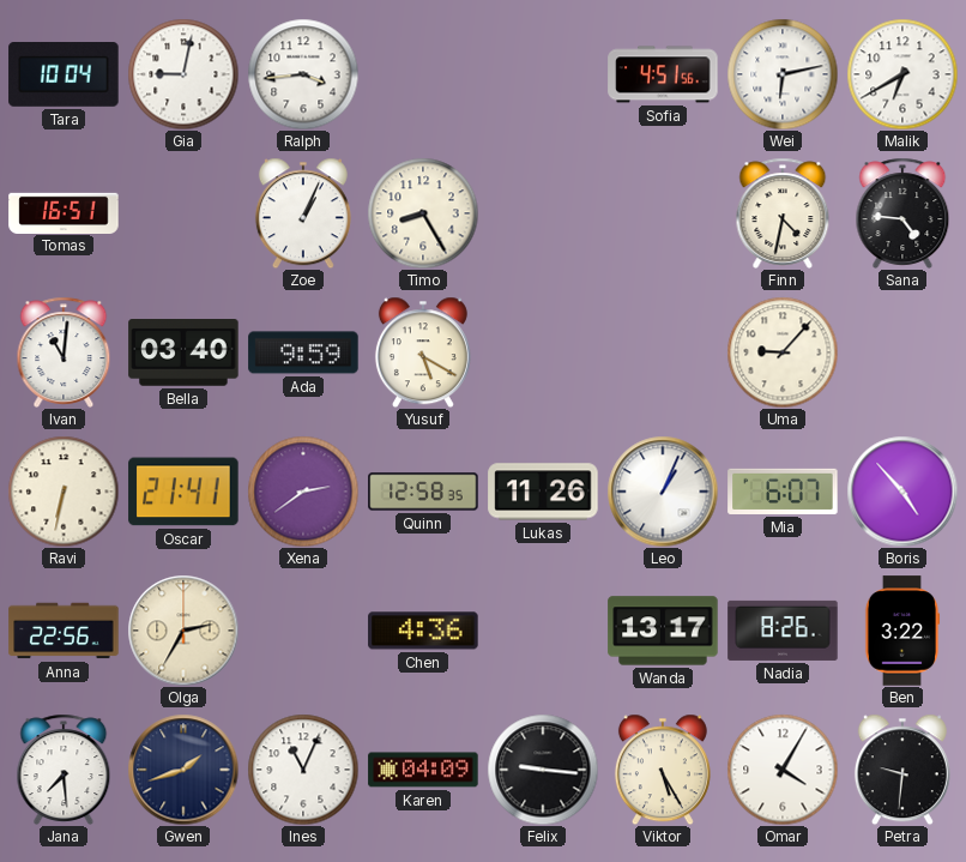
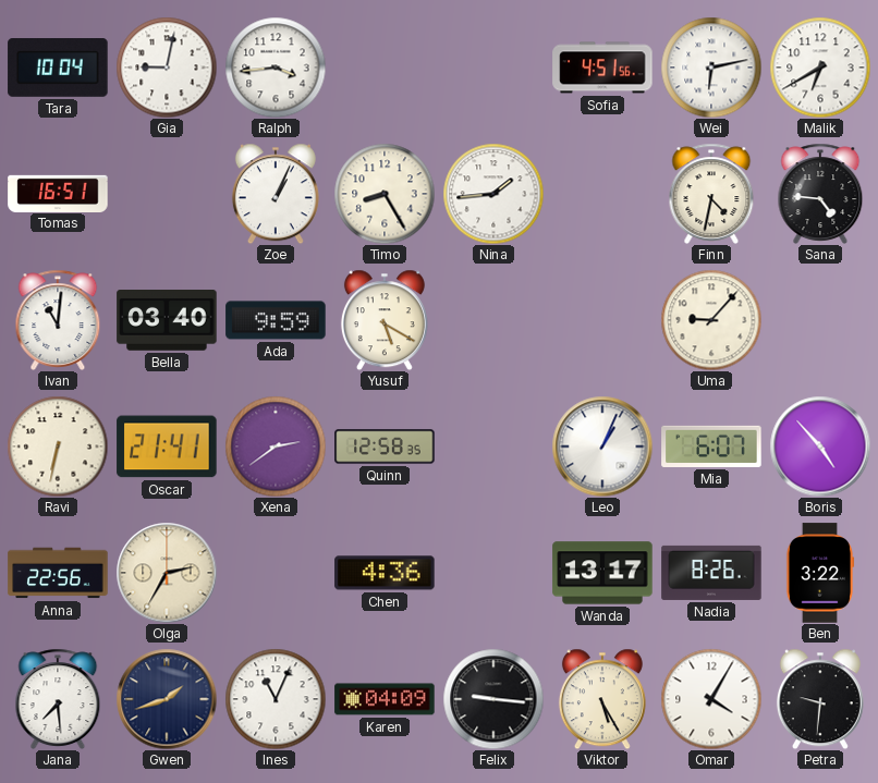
Nina: none -> 1:44
Lukas: 11:26 -> none
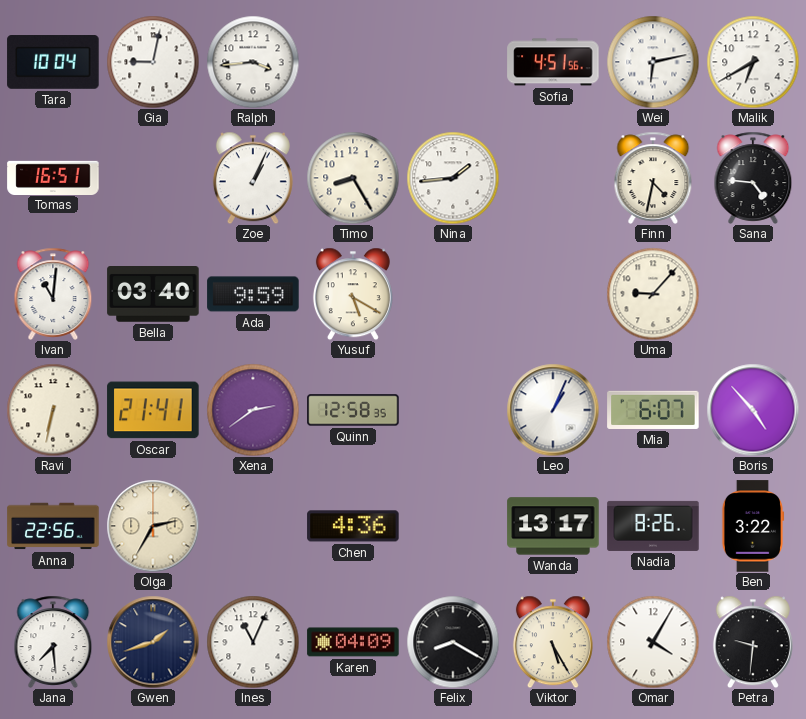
Felix: 9:16 -> 8:20
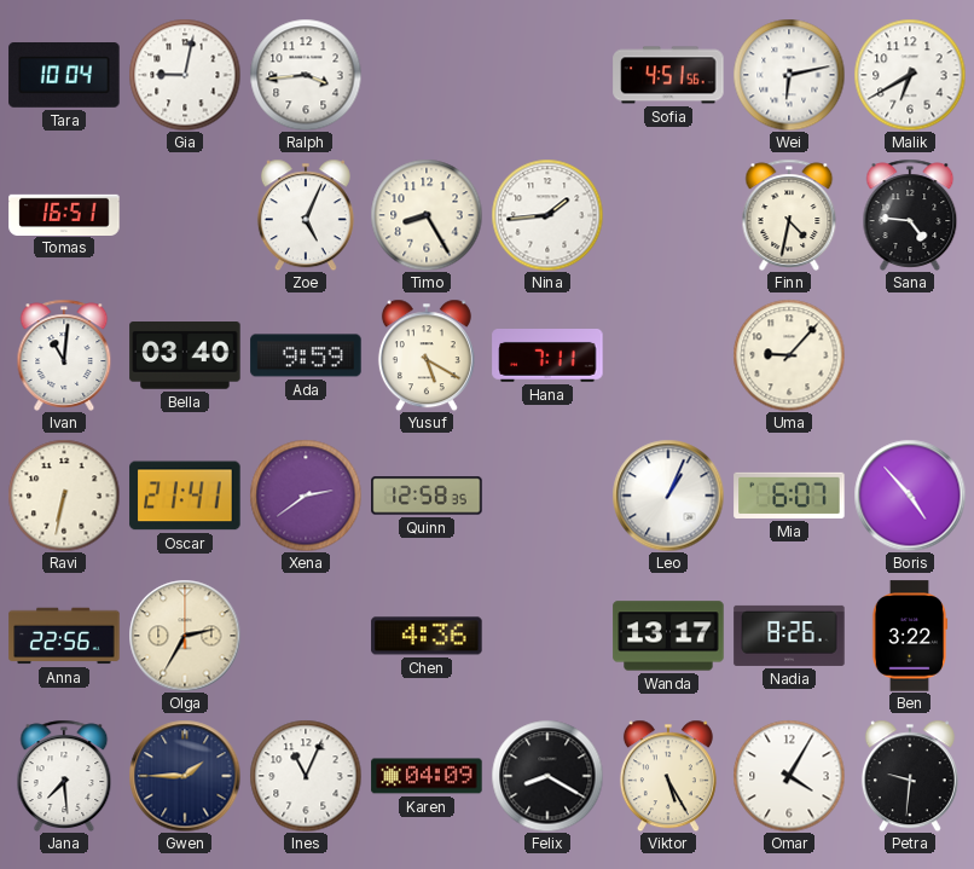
Zoe: 1:04 -> 5:04
Hana: none -> 7:11
Gwen: 1:42 -> 1:45
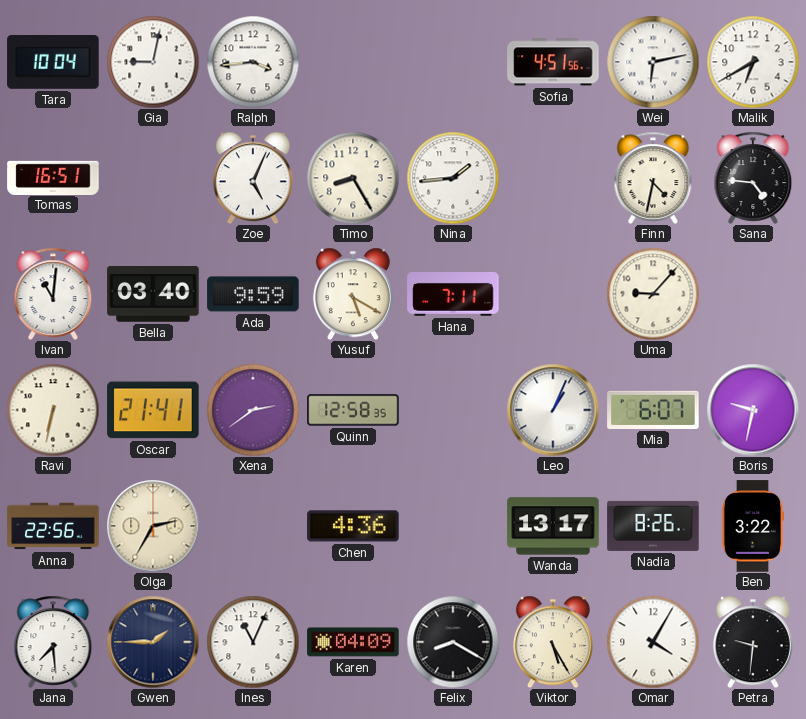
Boris: 4:53 -> 9:32
